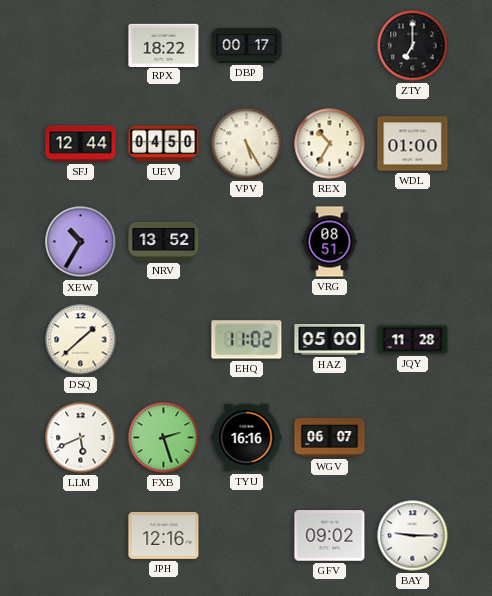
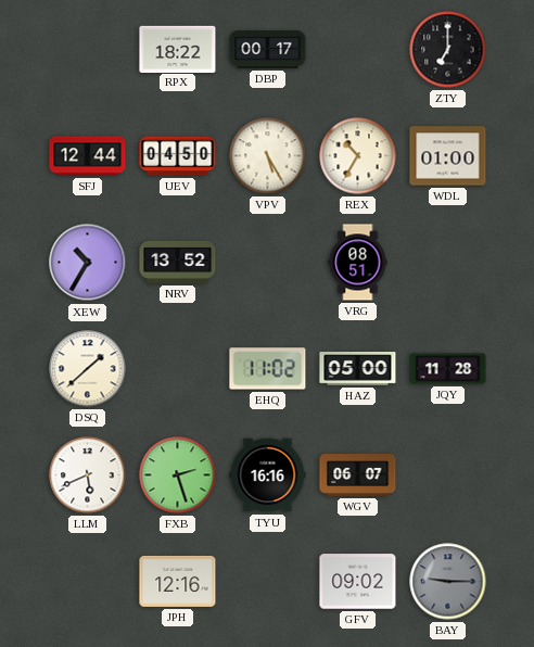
BAY dial: white -> grey
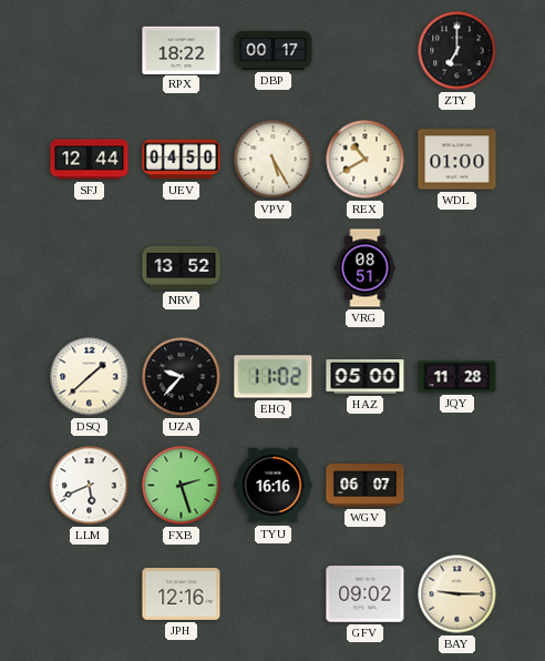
REX: 10:35 -> 10:40
XEW: 10:35 -> none
UZA: none -> 9:37
BAY dial: grey -> cream
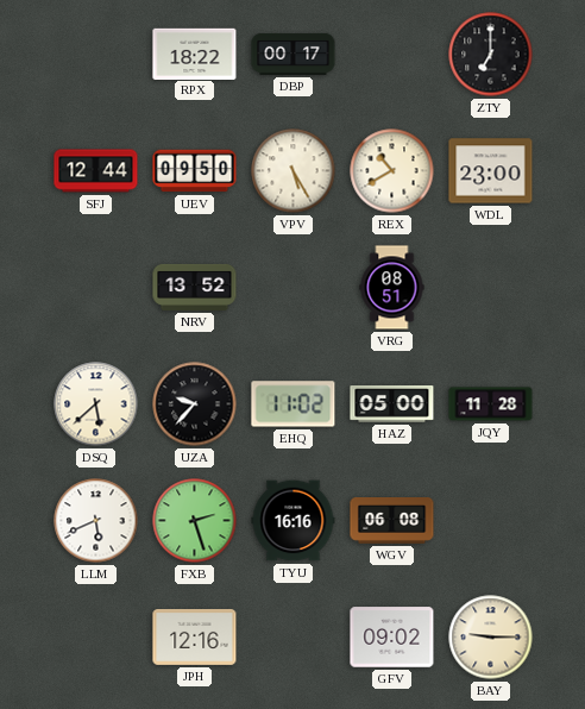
UEV: 04:50 -> 09:50
WDL: 01:00 -> 23:00
DSQ: 1:38 -> 5:38
WGV: 06:07 -> 06:08
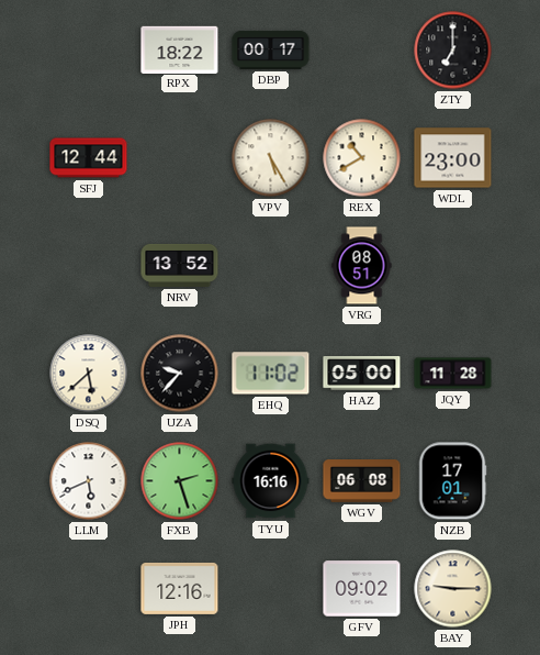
UEV: 09:50 -> none
NZB: none -> 17:01
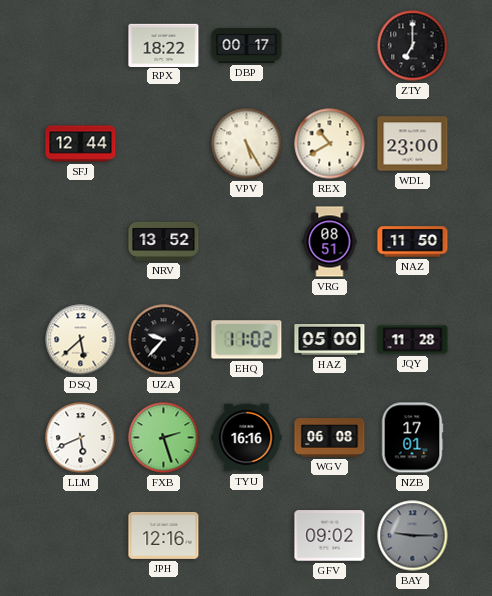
NAZ: none -> 11:50
BAY dial: cream -> grey
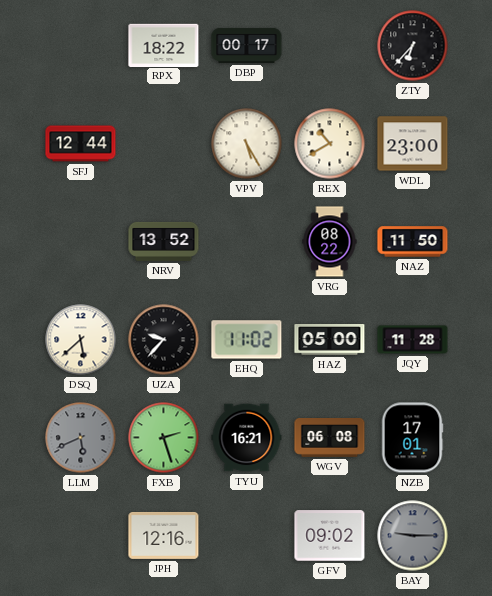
ZTY: 7:00 -> 6:37
VRG: 08:51 -> 08:22
LLM dial: white -> grey
TYU: 16:16 -> 16:21
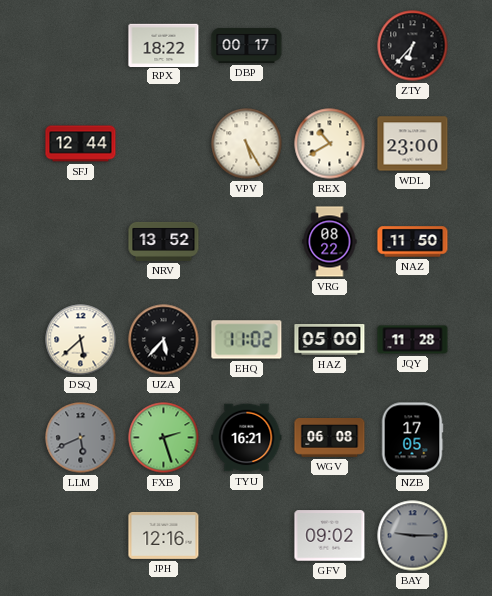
UZA: 9:37 -> 5:37
NZB: 17:01 -> 17:05
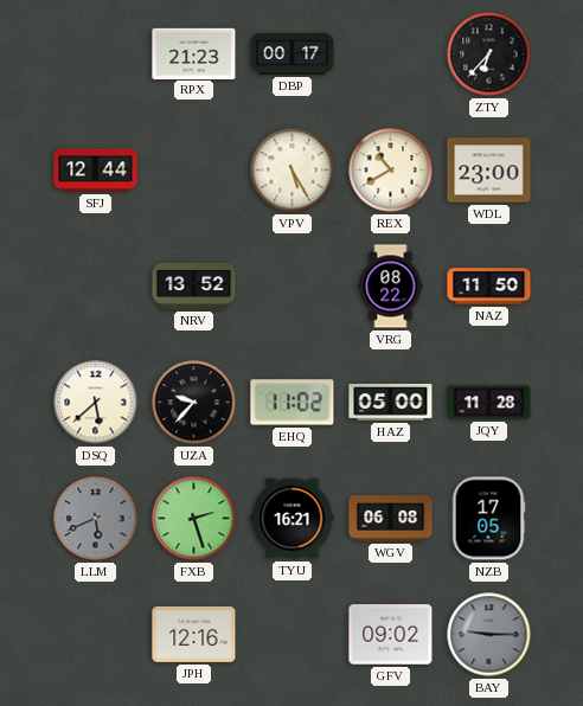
RPX: 18:22 -> 21:23
UZA: 5:37 -> 9:37
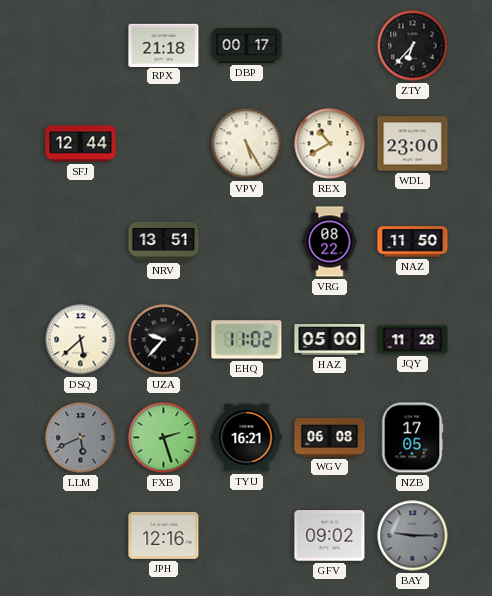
RPX: 21:23 -> 21:18
NRV: 13:52 -> 13:51
